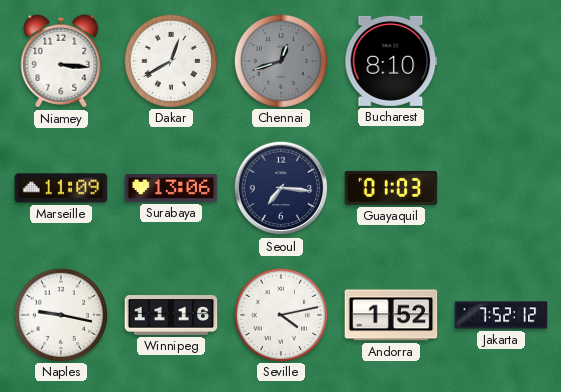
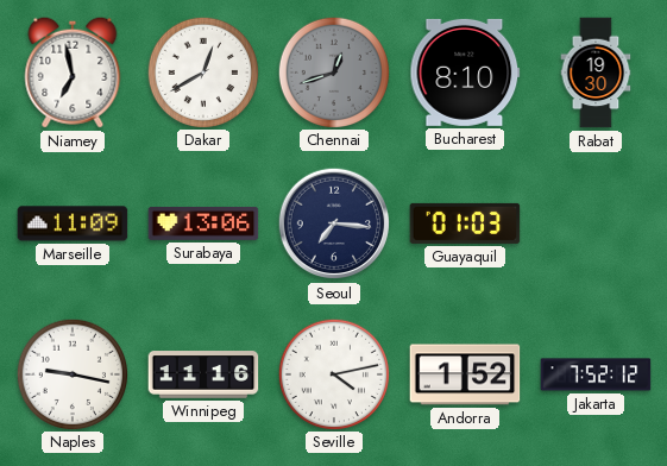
Niamey: 3:16 -> 6:58
Rabat: none -> 19:30
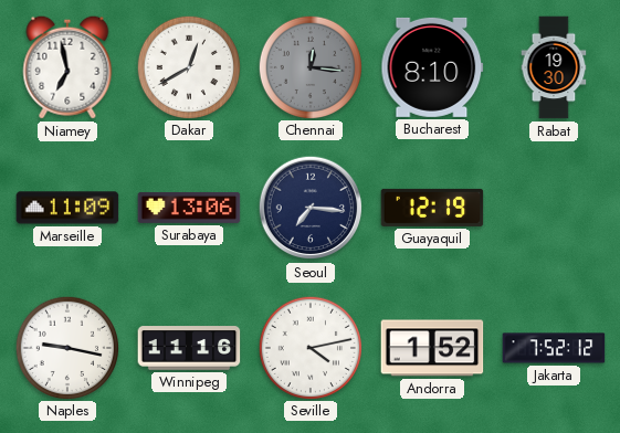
Chennai: 12:42 -> 12:16
Guayaquil: 01:03 -> 12:19
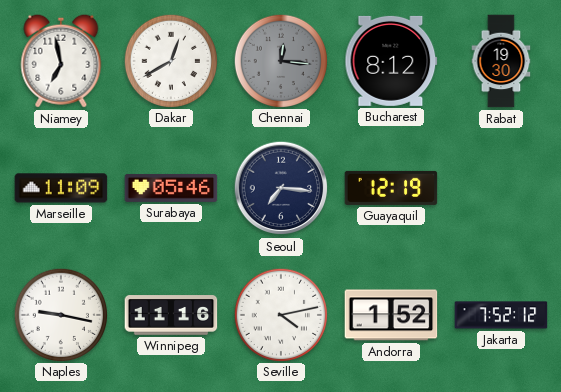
Bucharest: 8:10 -> 8:12
Surabaya: 13:06 -> 05:46
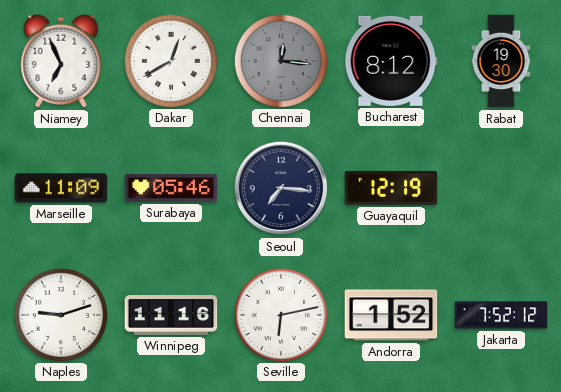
Niamey: 6:58 -> 6:56
Naples: 9:17 -> 9:12
Seville: 4:13 -> 6:13
